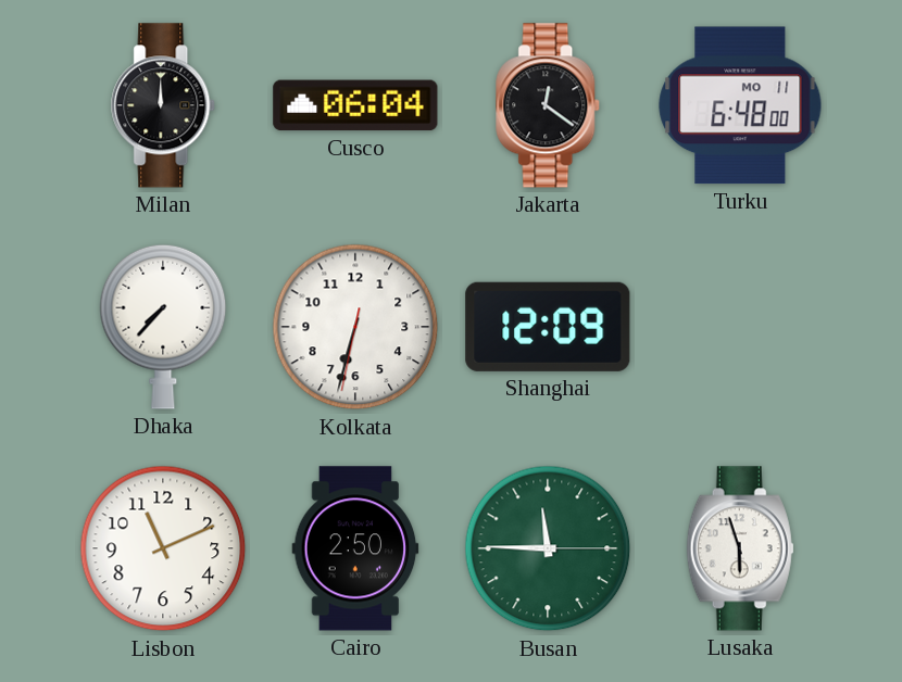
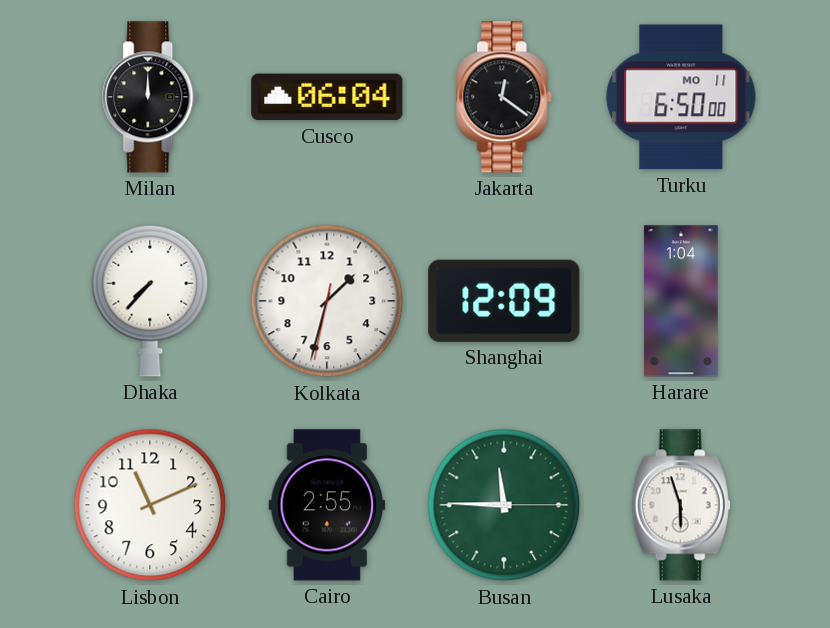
Turku: 6:48 -> 6:50
Kolkata: 6:32 -> 1:32
Harare: none -> 1:04
Cairo: 2:50 -> 2:55
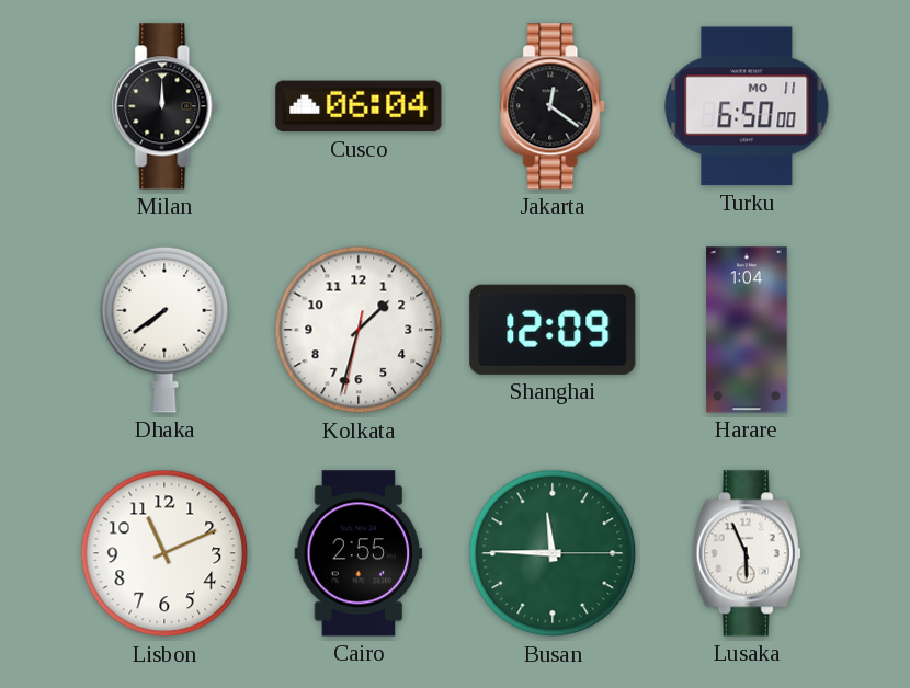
Dhaka: 7:37 -> 7:39
Lusaka: 5:57 -> 5:56
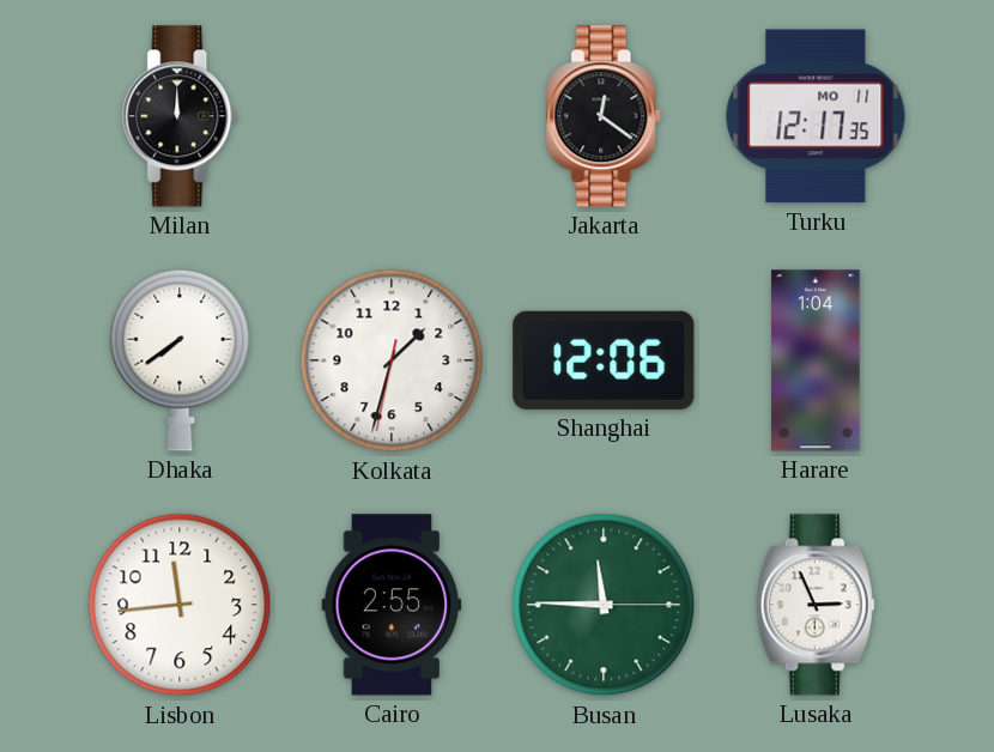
Cusco: 06:04 -> none
Turku: 6:50 -> 12:17
Shanghai: 12:09 -> 12:06
Lisbon: 11:11 -> 11:44
Lusaka: 5:56 -> 2:56
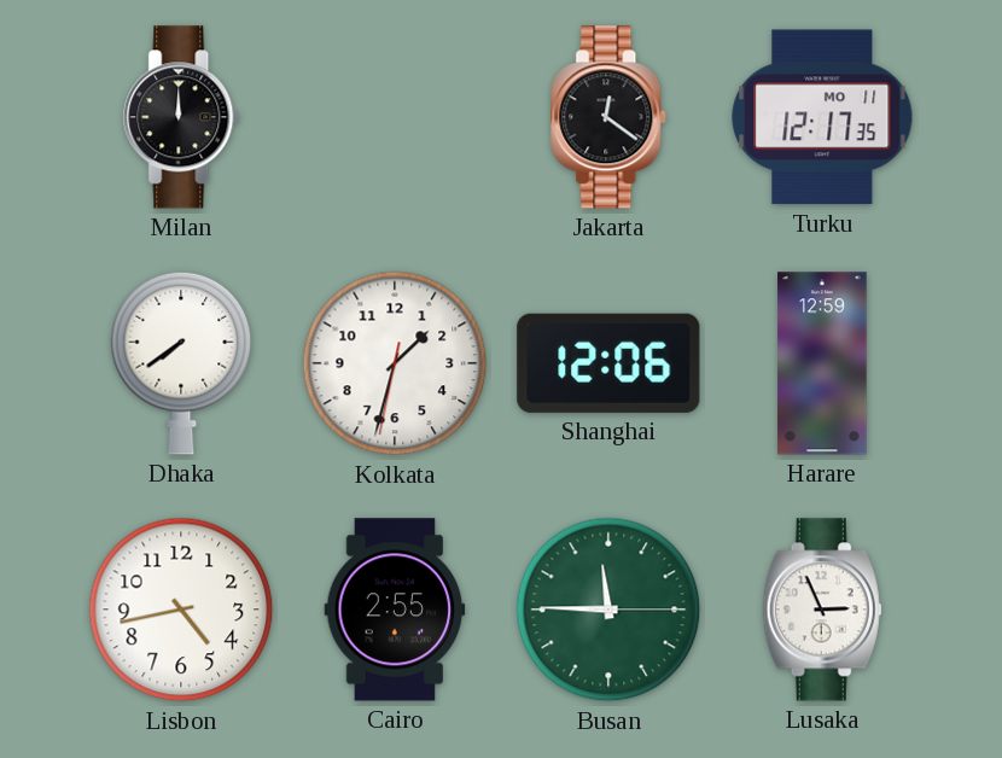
Harare: 1:04 -> 12:59
Lisbon: 11:44 -> 4:43
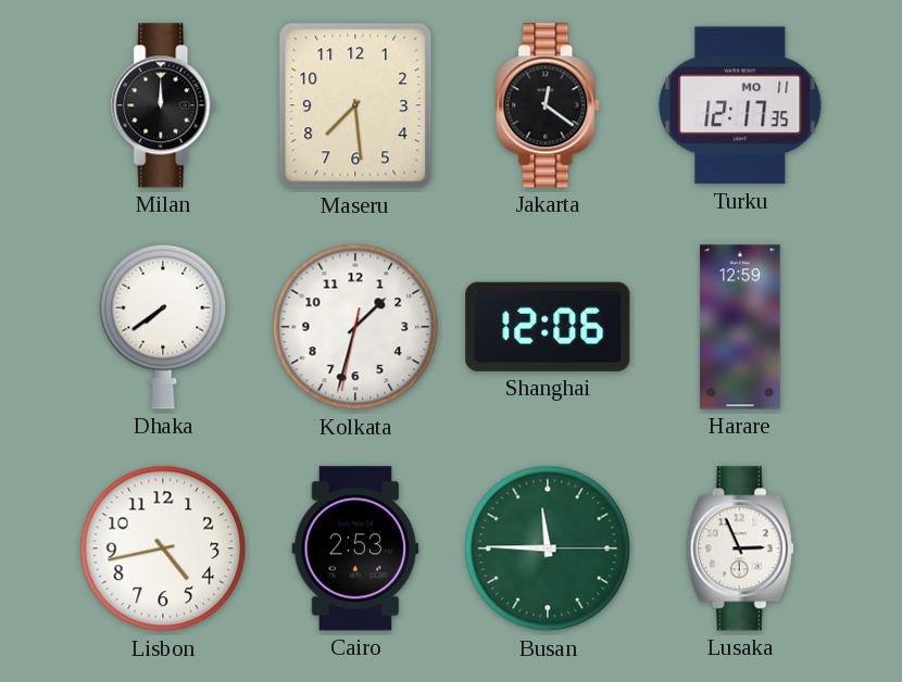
Maseru: none -> 7:29
Cairo: 2:55 -> 2:53
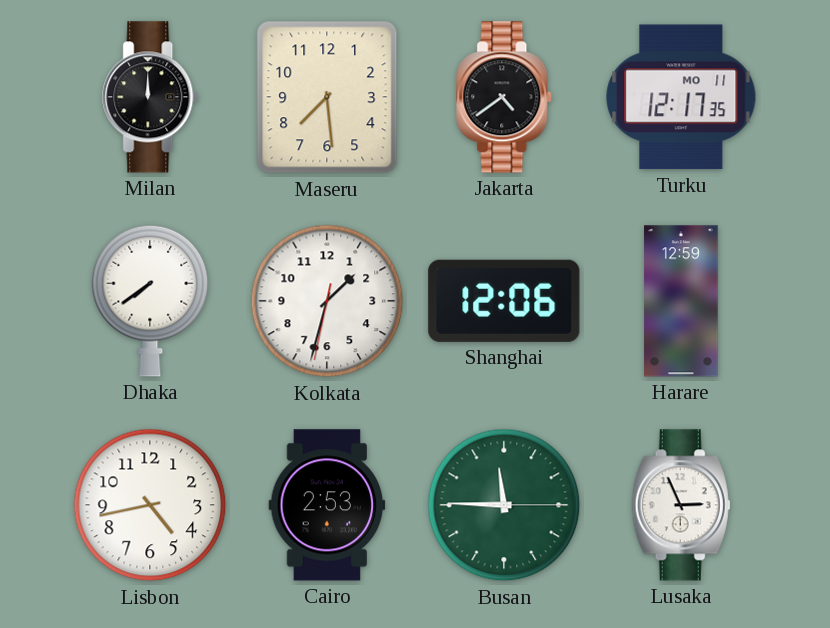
Jakarta: 12:21 -> 4:39
